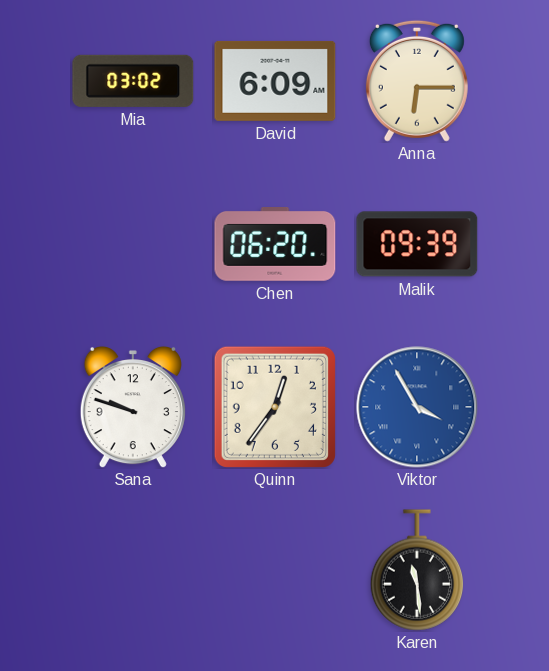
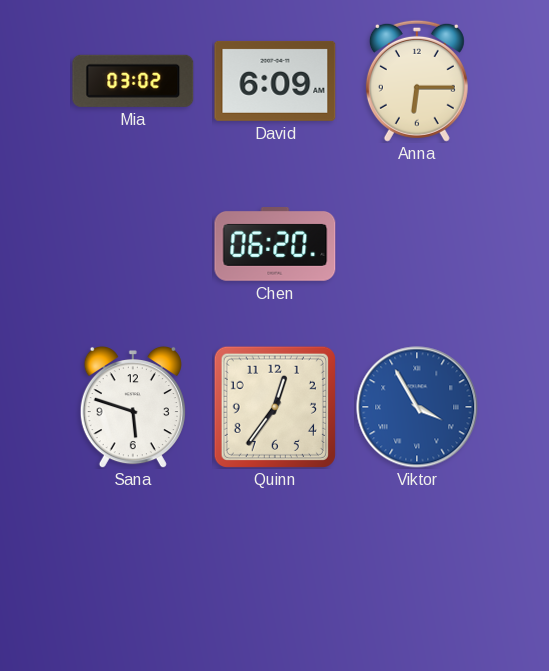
Malik: 09:39 -> none
Sana: 9:48 -> 5:48
Karen: 11:29 -> none
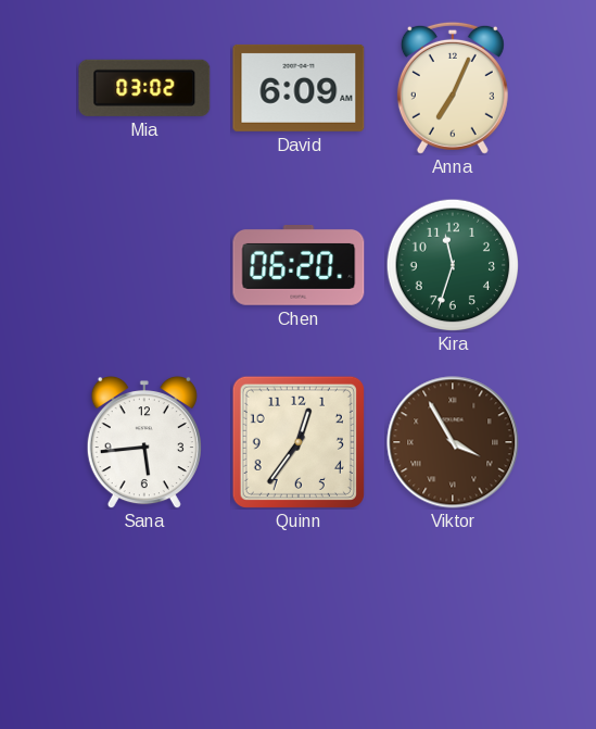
Anna: 6:15 -> 7:04
Kira: none -> 11:33
Sana: 5:48 -> 5:44
Viktor dial: blue -> brown
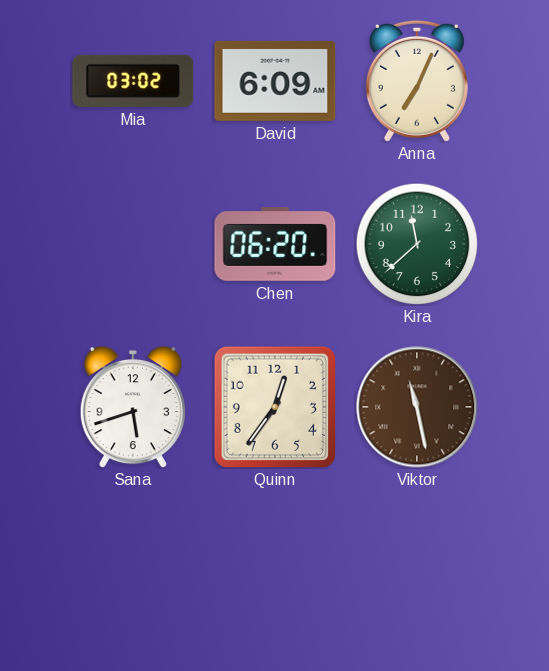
Kira: 11:33 -> 11:38
Sana: 5:44 -> 5:42
Viktor: 3:55 -> 11:28
